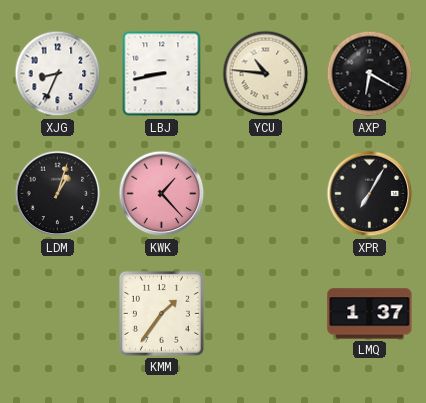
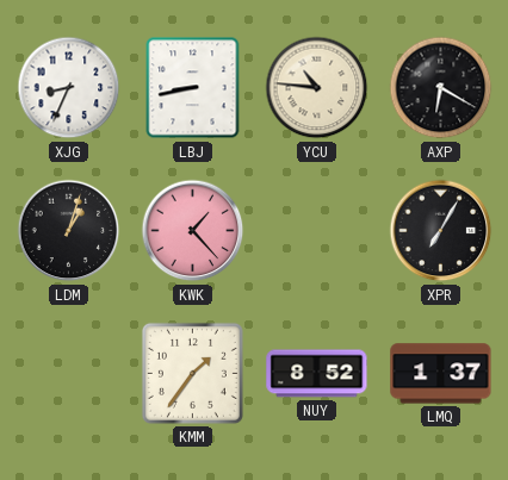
NUY: none -> 8:52
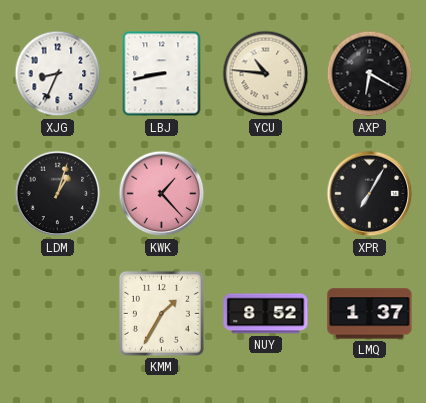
KMM: 1:36 -> 1:35
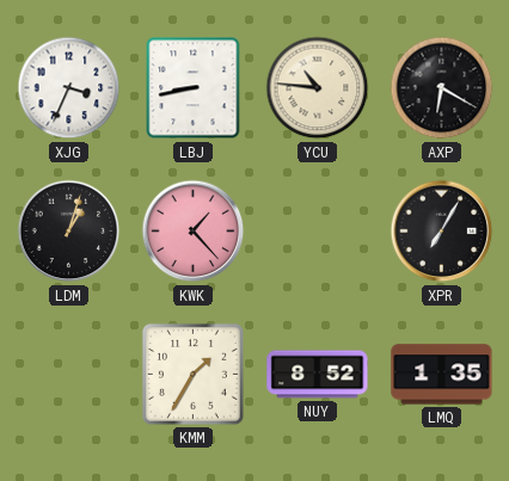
XJG: 8:34 -> 3:34
LMQ: 1:37 -> 1:35
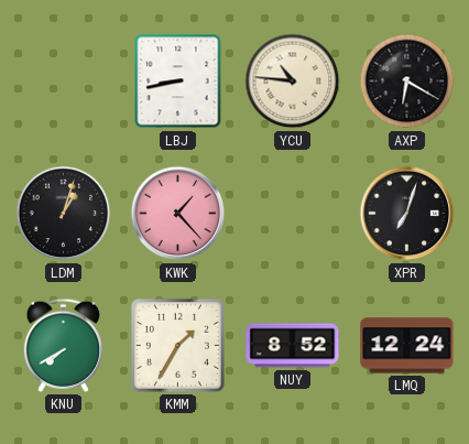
XJG: 3:34 -> none
XPR: 7:05 -> 7:03
KNU: none -> 7:40
LMQ: 1:35 -> 12:24
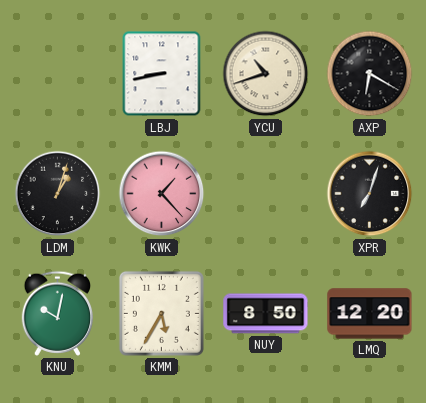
YCU: 10:46 -> 10:42
KNU: 7:40 -> 10:02
KMM: 1:35 -> 5:35
NUY: 8:52 -> 8:50
LMQ: 12:24 -> 12:20
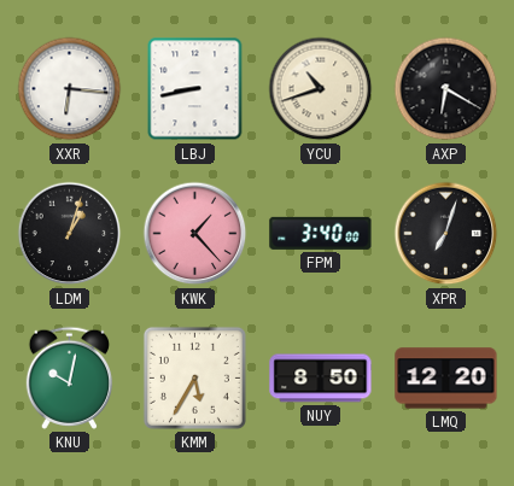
XXR: none -> 6:16
FPM: none -> 3:40
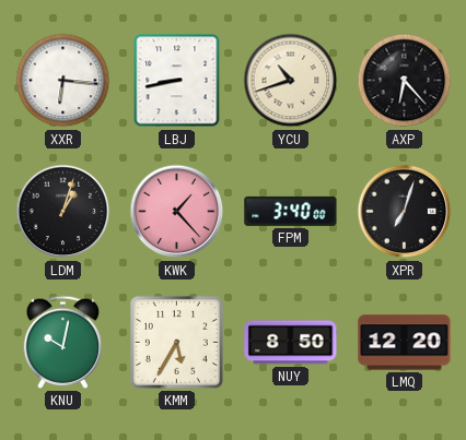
AXP: 6:20 -> 6:23
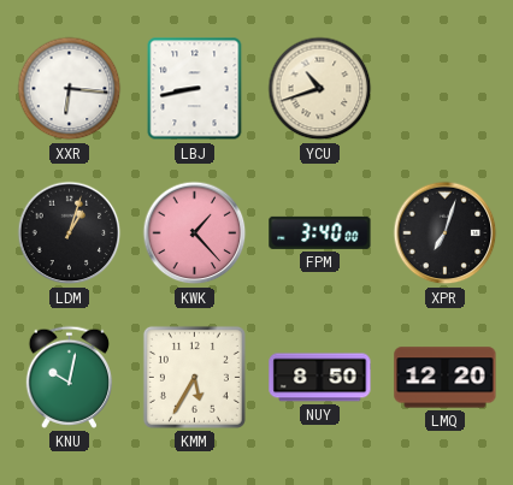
AXP: 6:23 -> none
